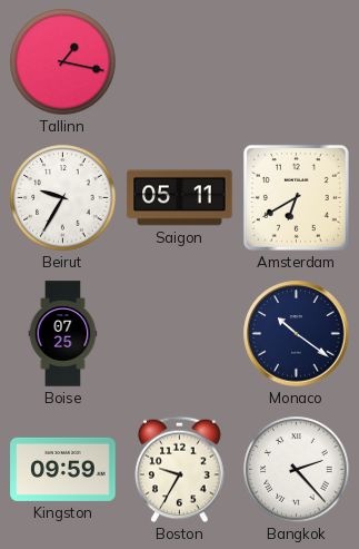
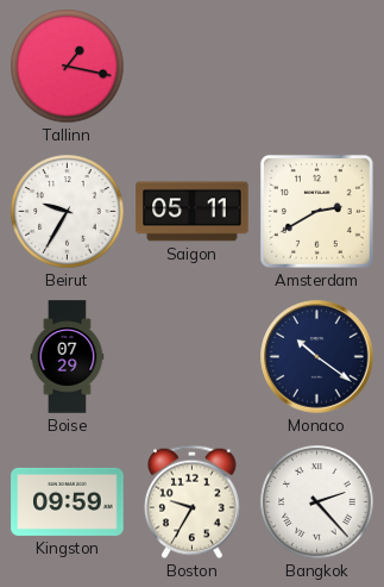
Amsterdam: 6:40 -> 2:40
Boise: 07:25 -> 07:29
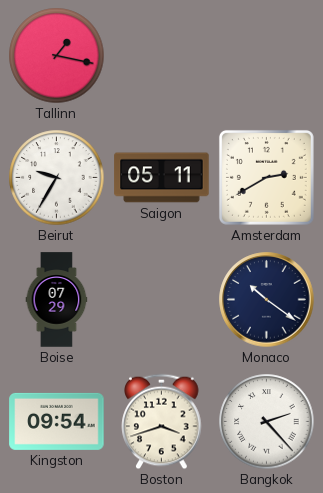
Kingston: 09:59 -> 09:54
Boston: 9:35 -> 3:42
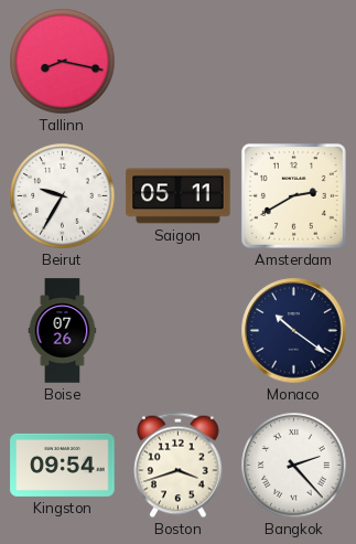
Tallinn: 1:17 -> 8:17
Boise: 07:29 -> 07:26
